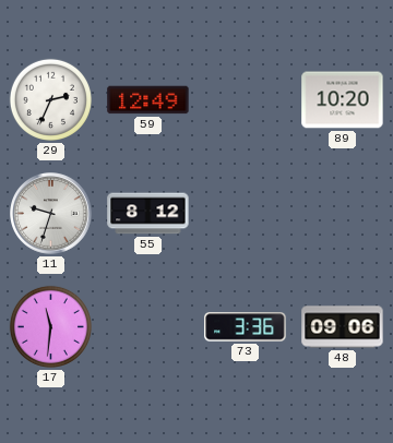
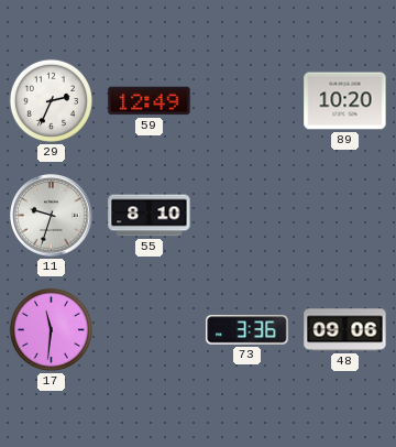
55: 8:12 -> 8:10
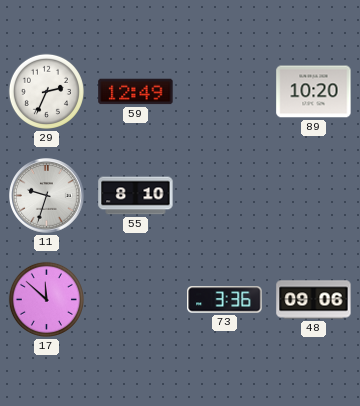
17: 11:31 -> 11:52
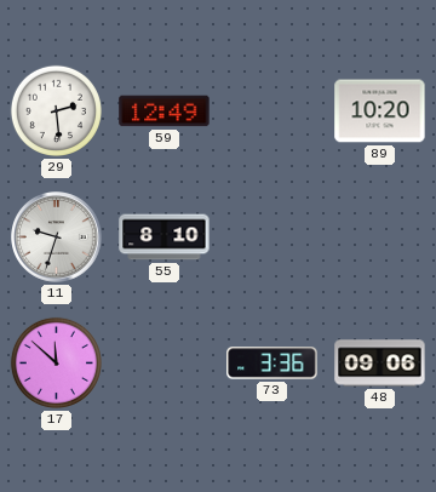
29: 2:34 -> 2:29
